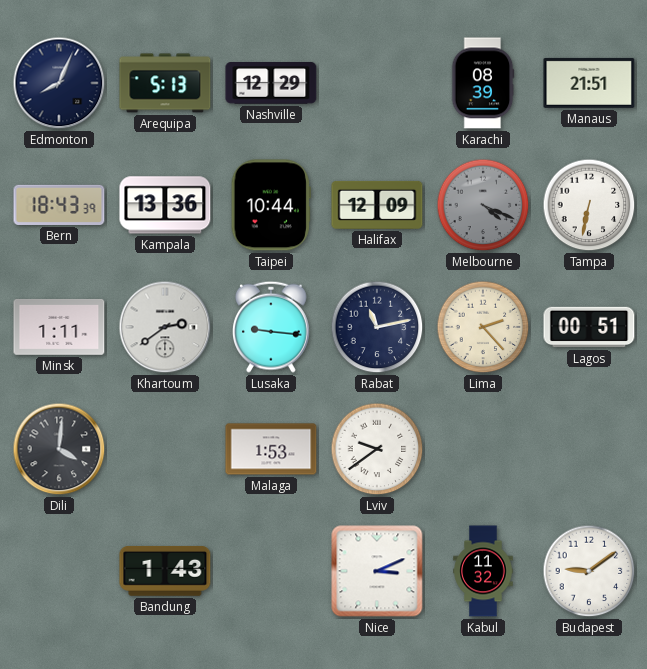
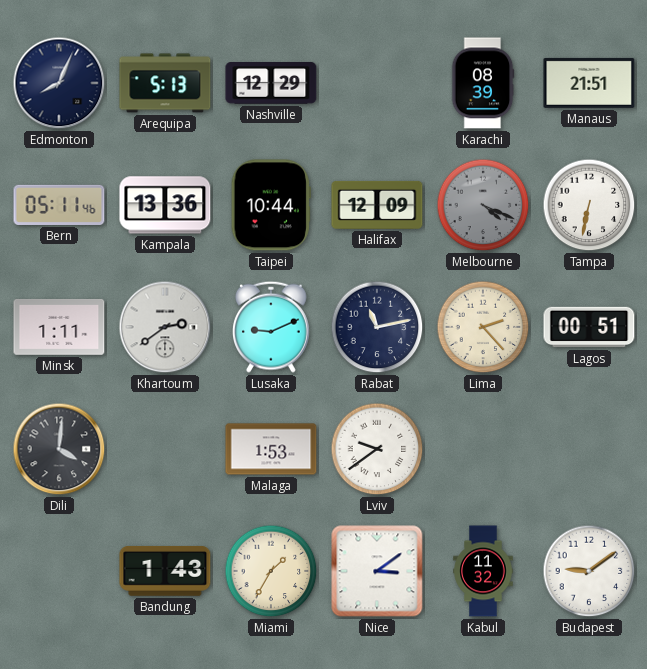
Bern: 18:43 -> 05:11
Lusaka: 9:16 -> 9:11
Miami: none -> 1:35
Nice: 3:11 -> 3:09
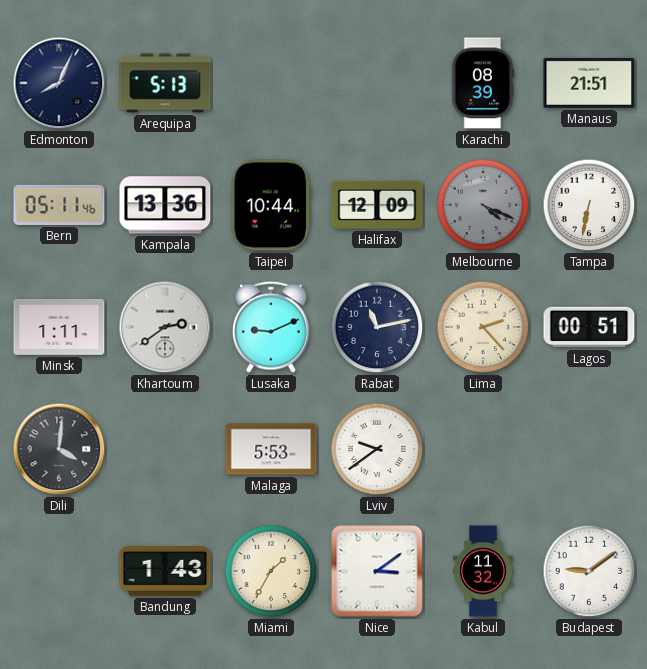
Nashville: 12:29 -> none
Malaga: 1:53 -> 5:53
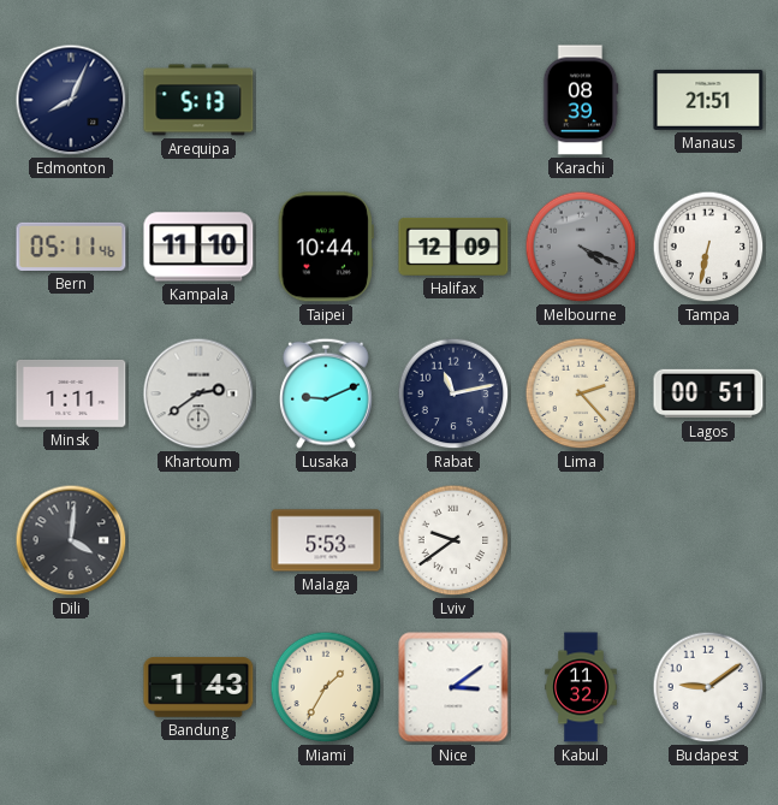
Kampala: 13:36 -> 11:10
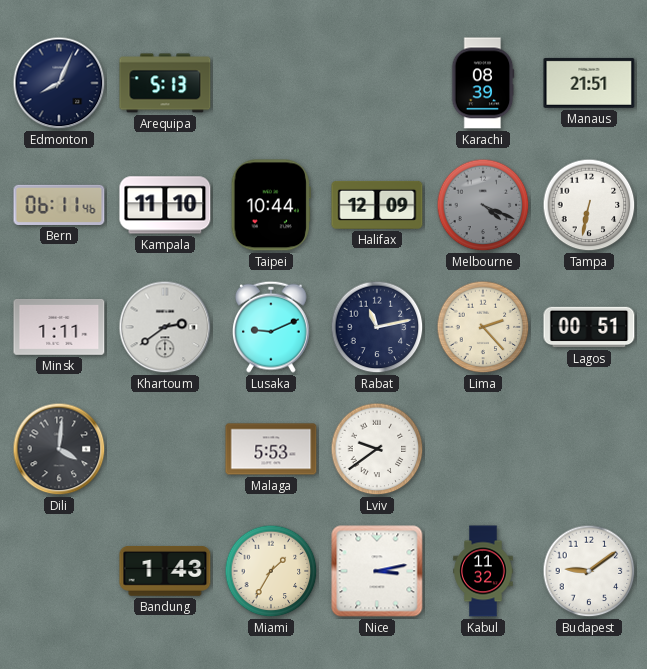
Bern: 05:11 -> 06:11
Nice: 3:09 -> 3:13
